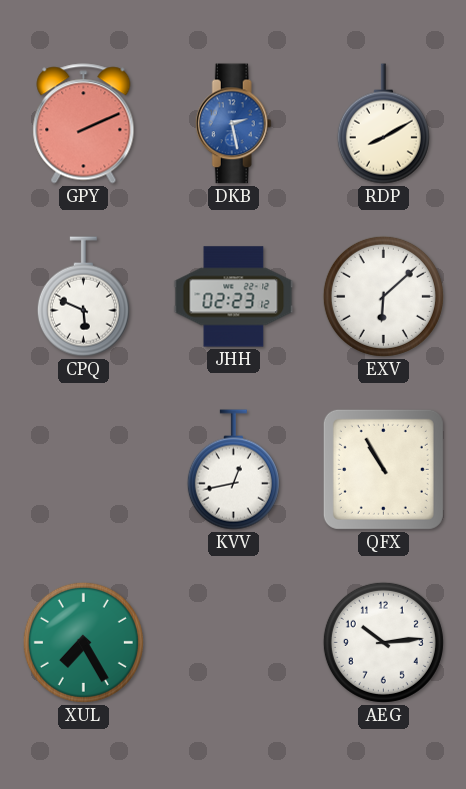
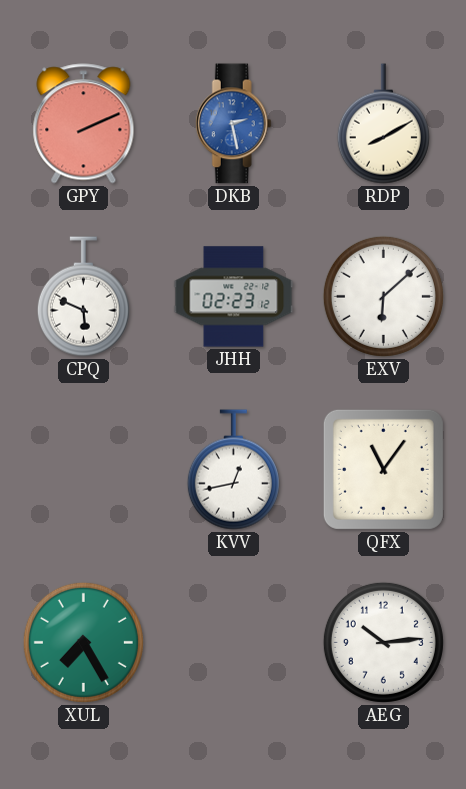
QFX: 10:55 -> 11:06
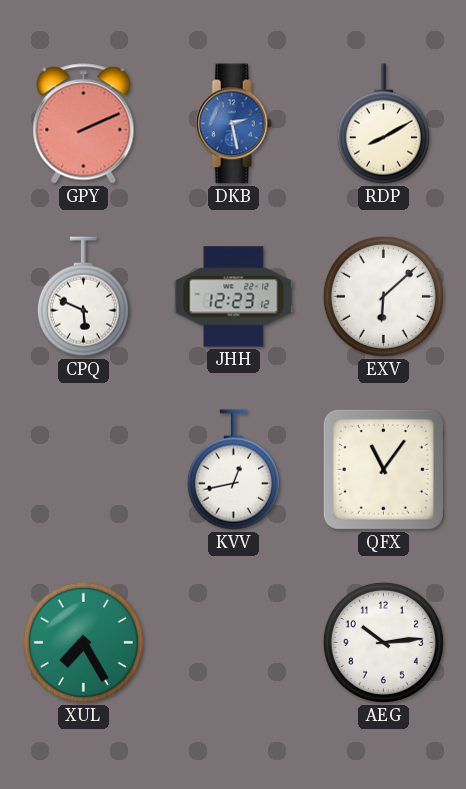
JHH: 02:23 -> 12:23
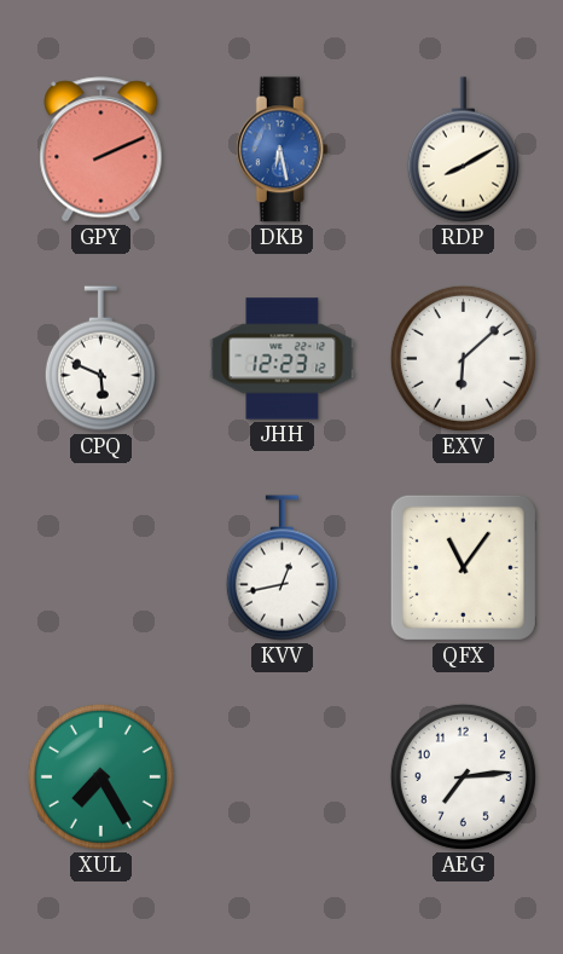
DKB: 2:28 -> 6:28
AEG: 10:14 -> 7:14
